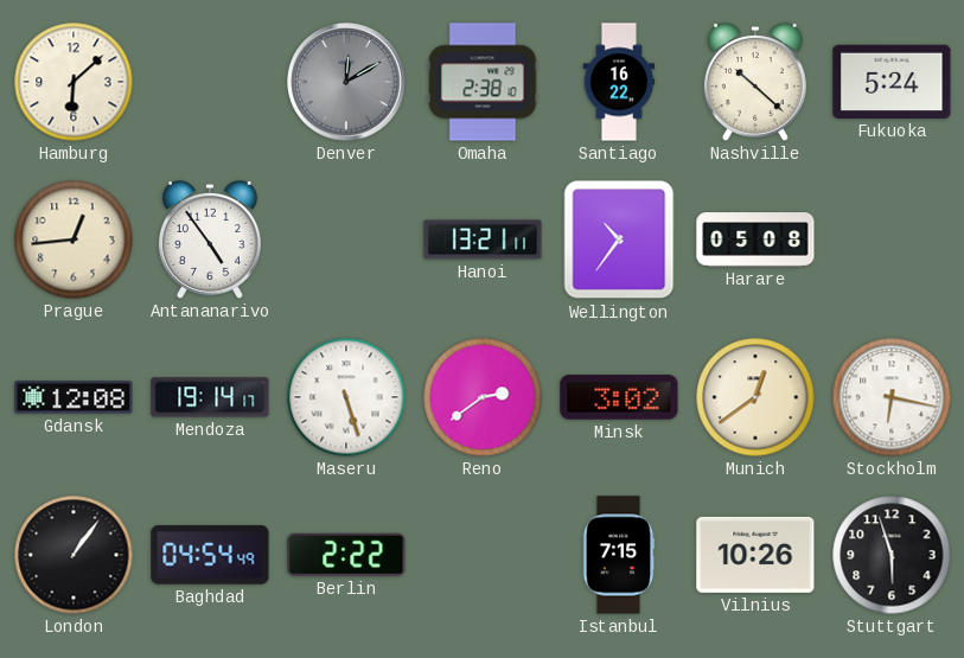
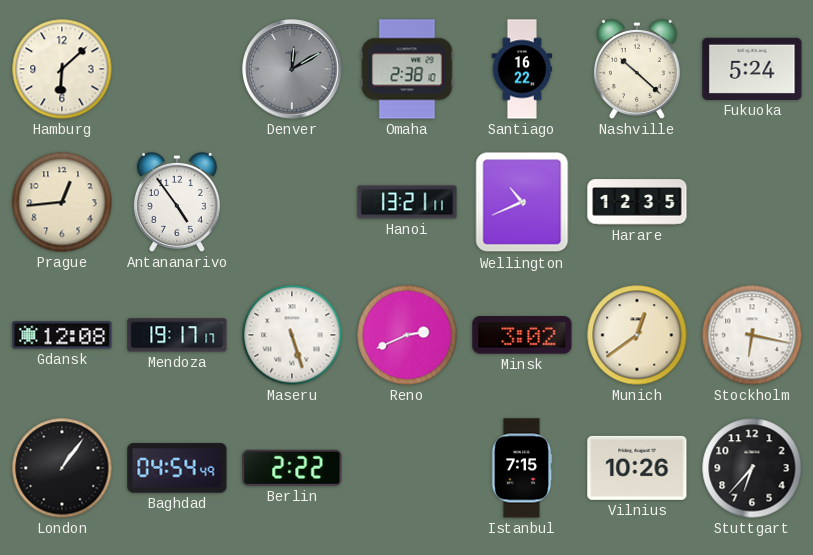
Wellington: 10:36 -> 10:41
Harare: 05:08 -> 12:35
Mendoza: 19:14 -> 19:17
Reno: 2:39 -> 2:41
Stuttgart: 5:57 -> 6:37
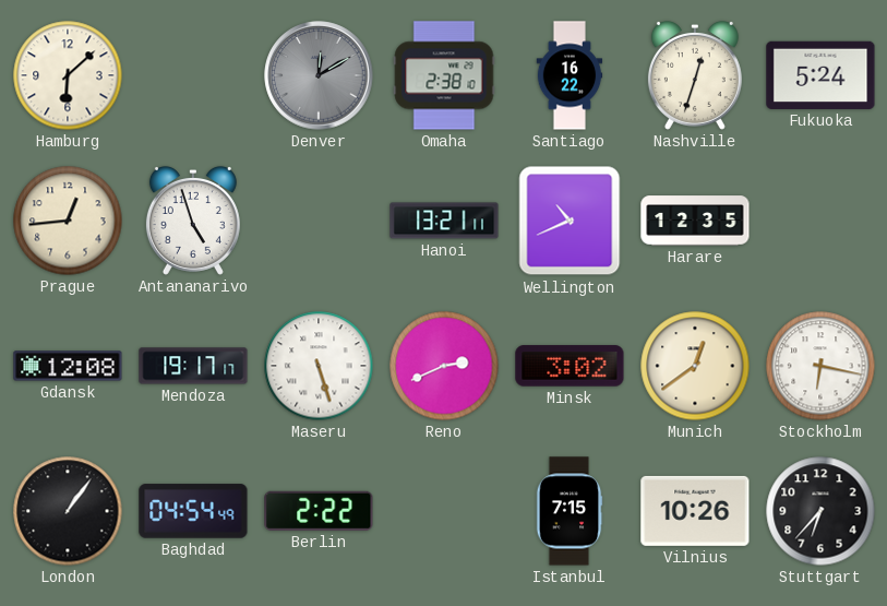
Nashville: 10:22 -> 12:33
Antananarivo: 4:54 -> 4:57
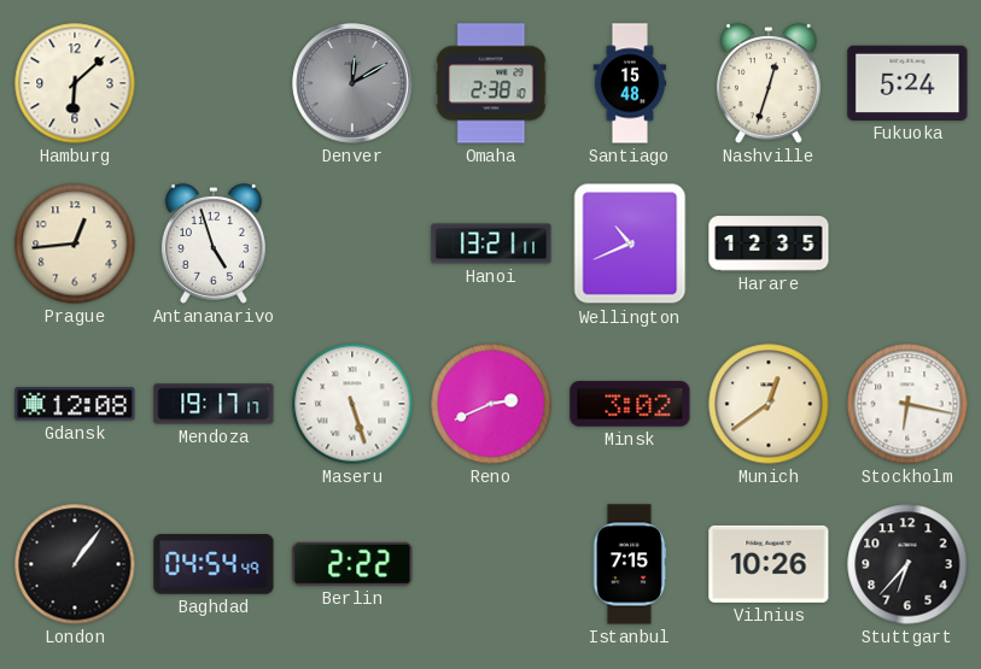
Santiago: 16:22 -> 15:48
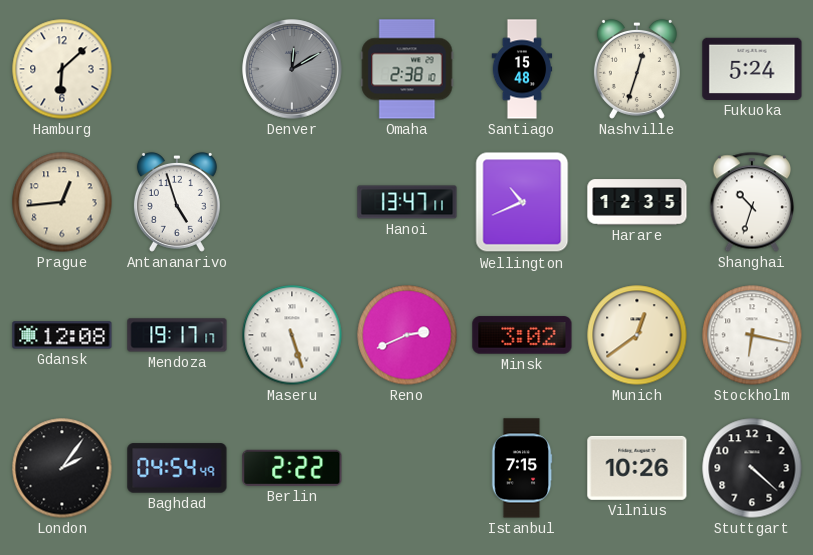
Hanoi: 13:21 -> 13:47
Shanghai: none -> 10:33
London: 1:06 -> 2:06
Stuttgart: 6:37 -> 4:22
